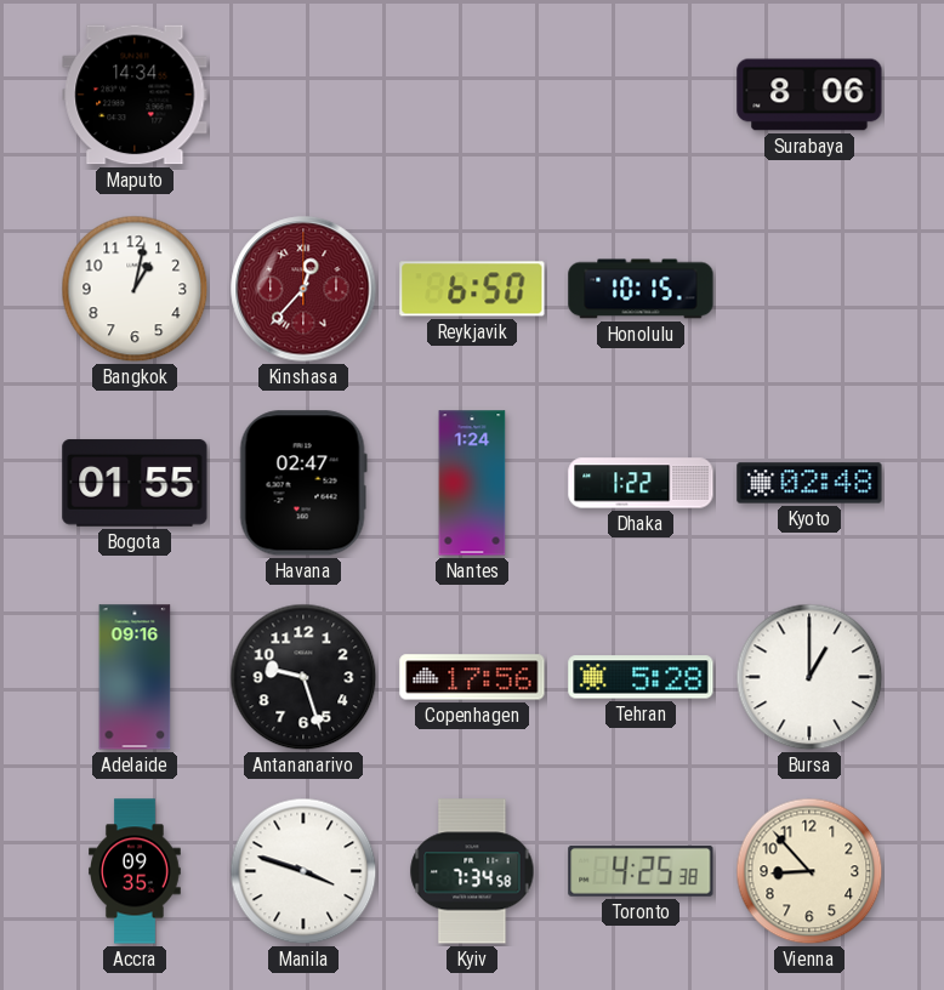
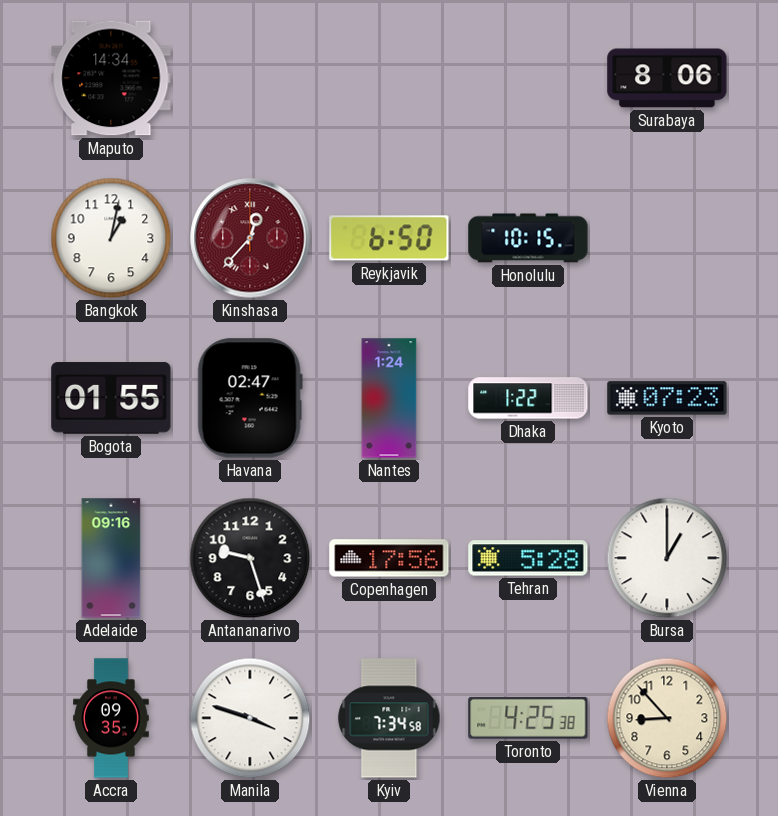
Kyoto: 02:48 -> 07:23
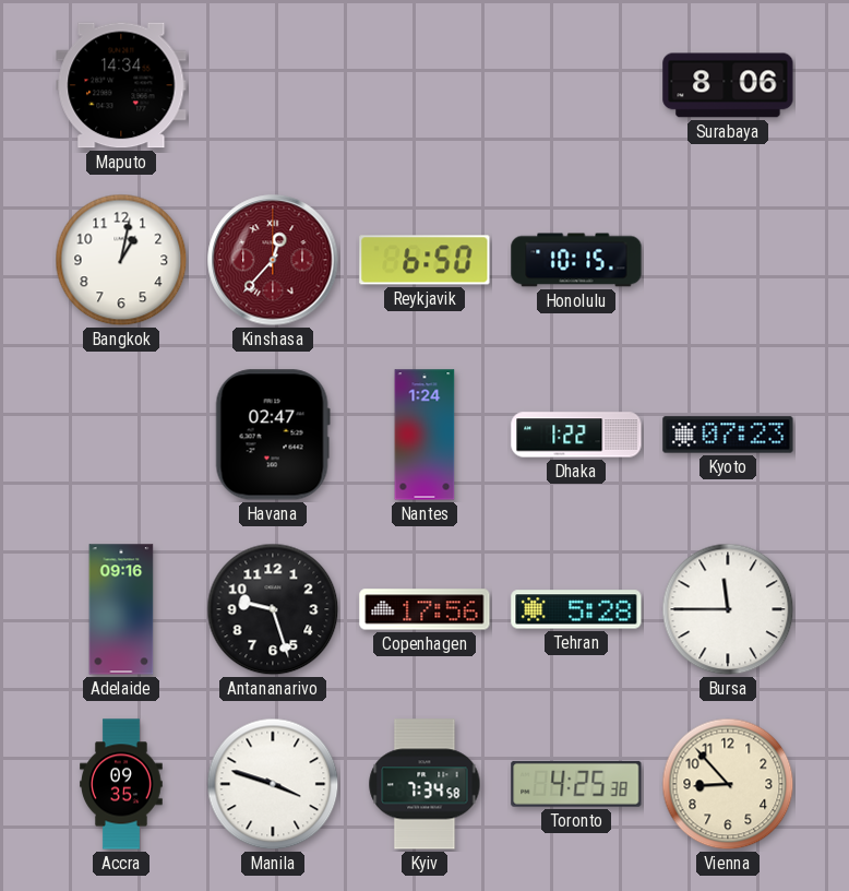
Bogota: 01:55 -> none
Bursa: 1:00 -> 11:45
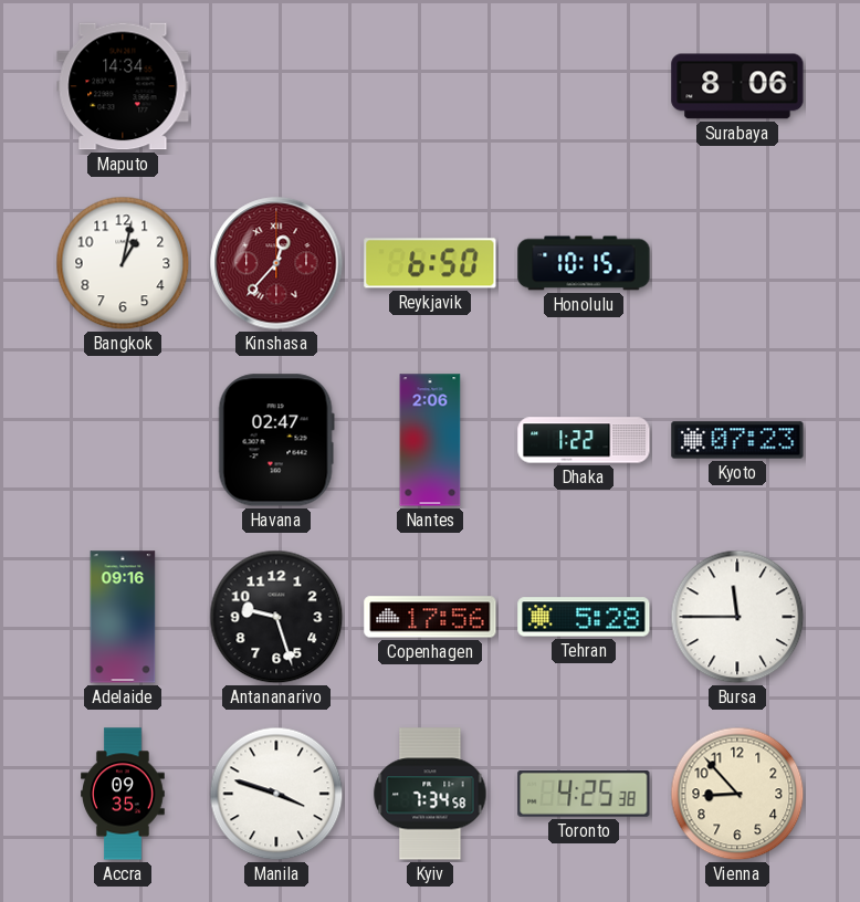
Nantes: 1:24 -> 2:06
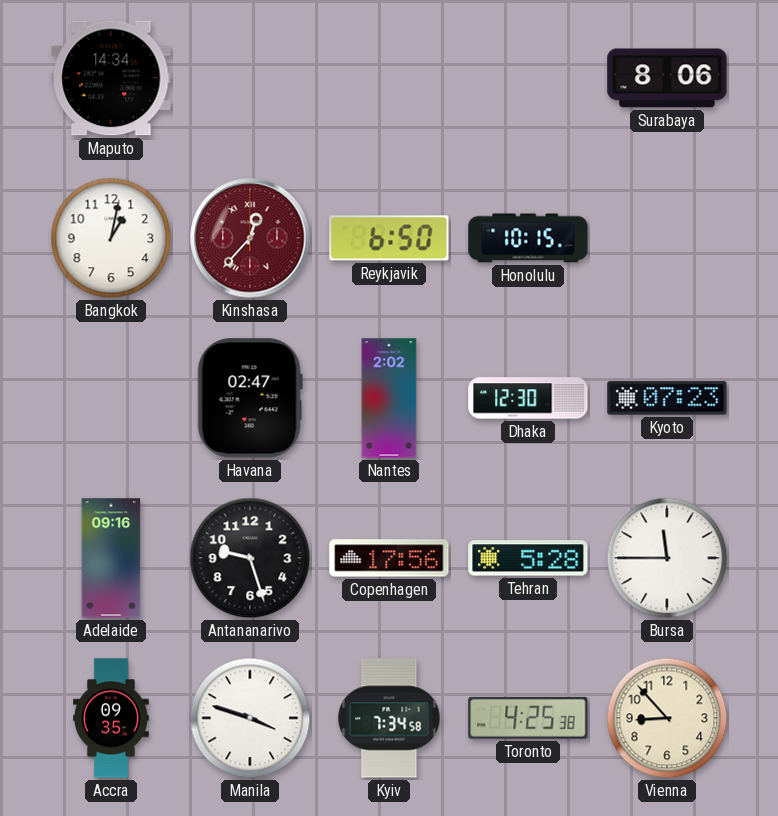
Nantes: 2:06 -> 2:02
Dhaka: 1:22 -> 12:30
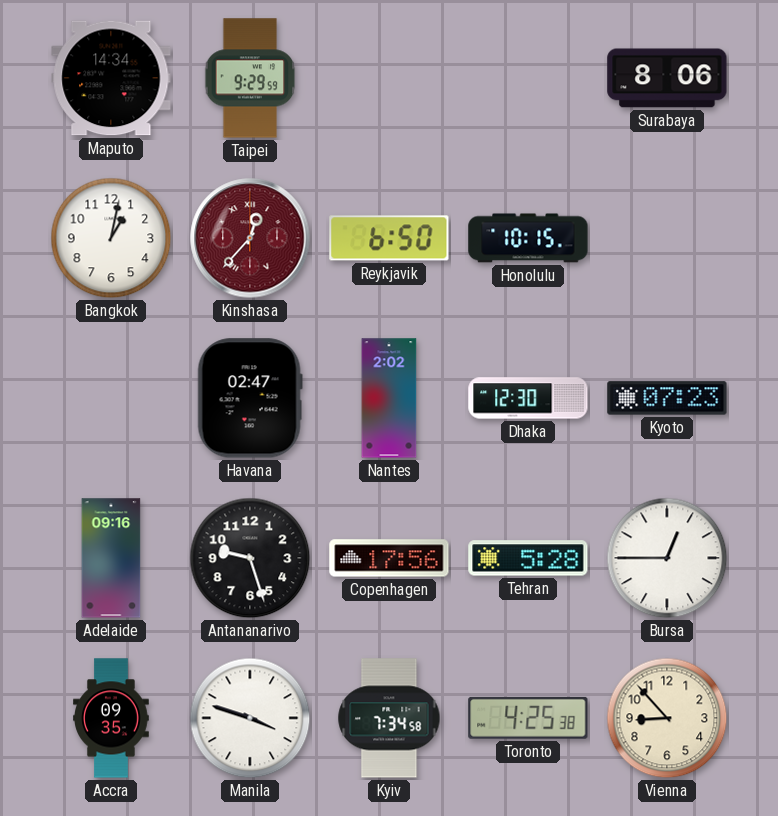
Taipei: none -> 9:29
Bursa: 11:45 -> 12:45
